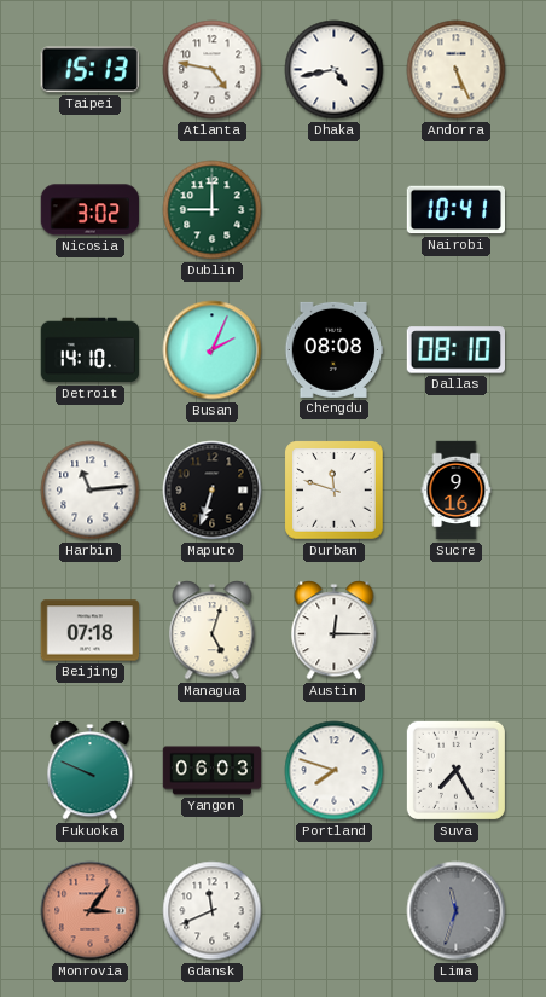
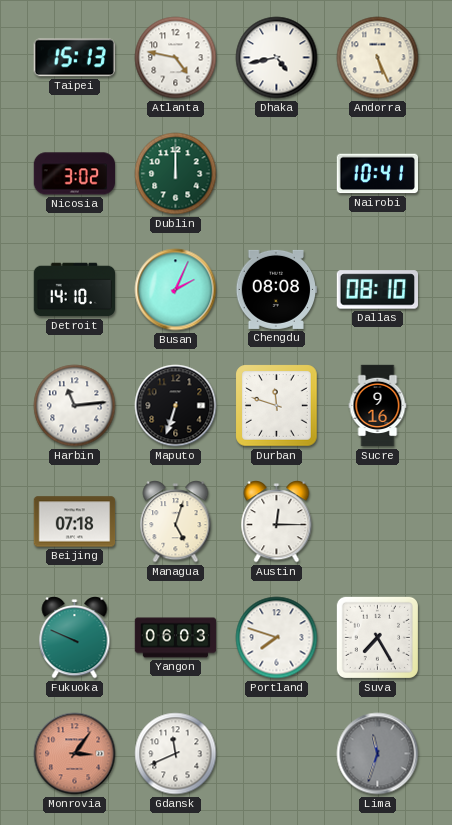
Dublin: 9:00 -> 12:00
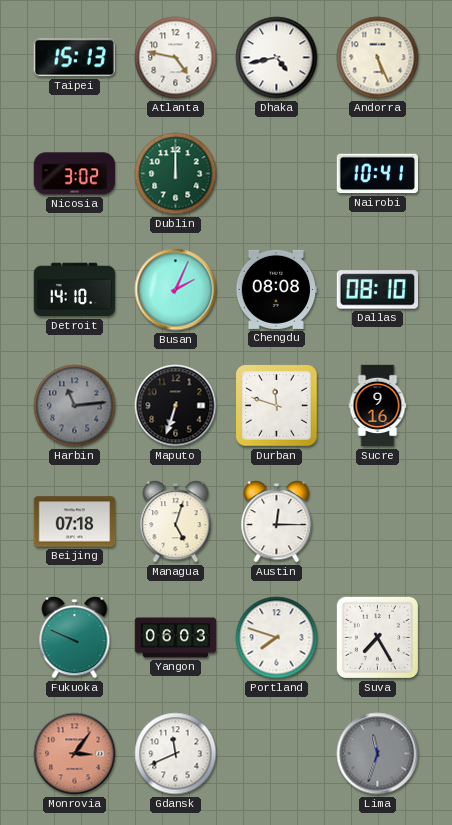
Harbin dial: white -> grey
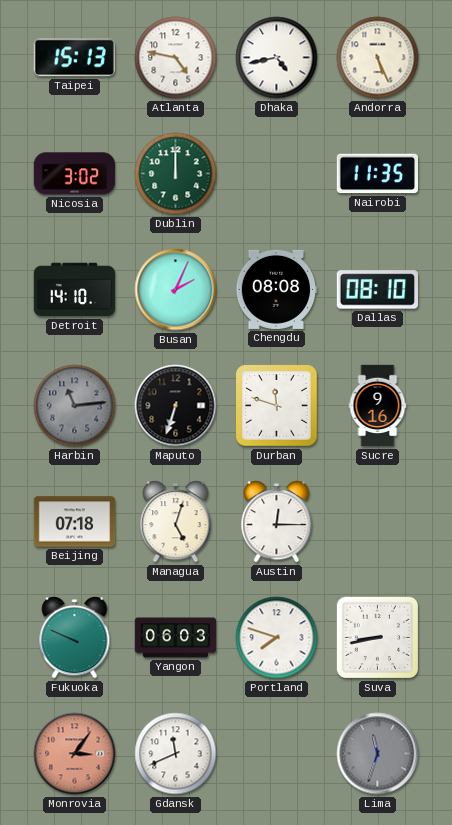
Nairobi: 10:41 -> 11:35
Suva: 7:25 -> 8:43
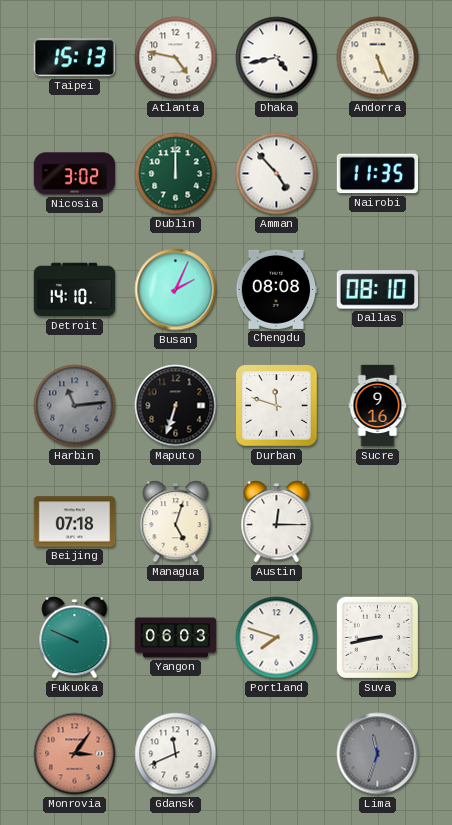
Amman: none -> 4:53
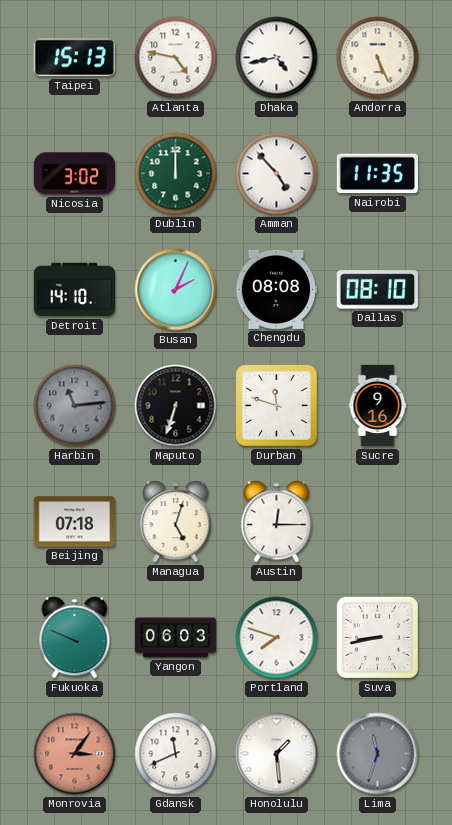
Honolulu: none -> 1:29
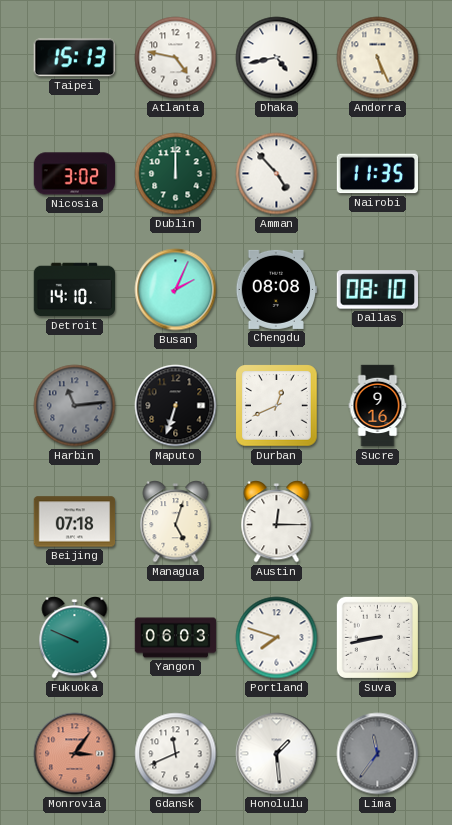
Durban: 11:48 -> 12:41
Lima: 11:33 -> 11:36
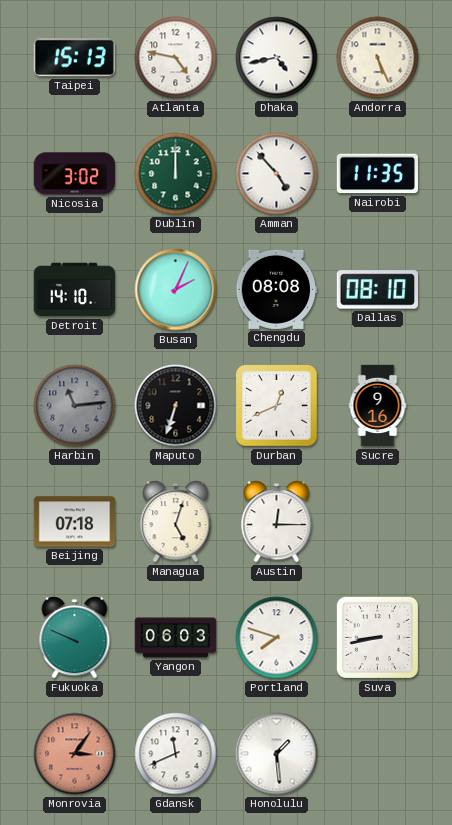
Lima: 11:36 -> none
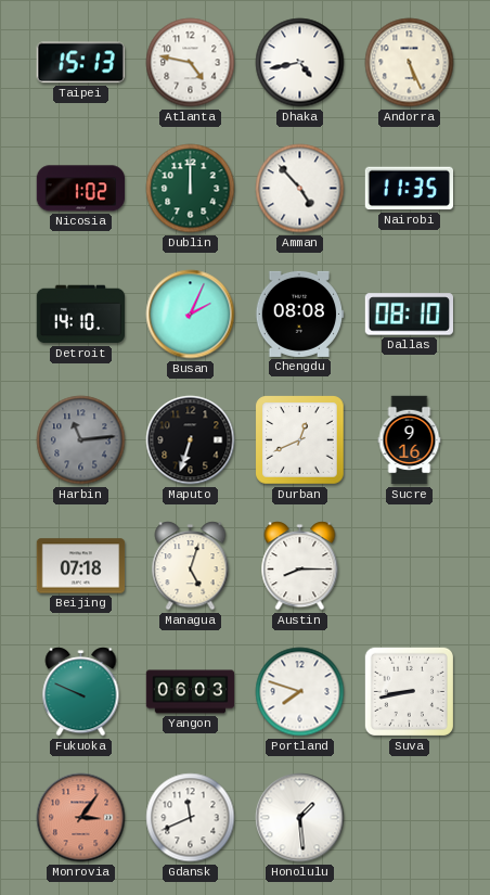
Nicosia: 3:02 -> 1:02
Austin: 12:15 -> 8:15
